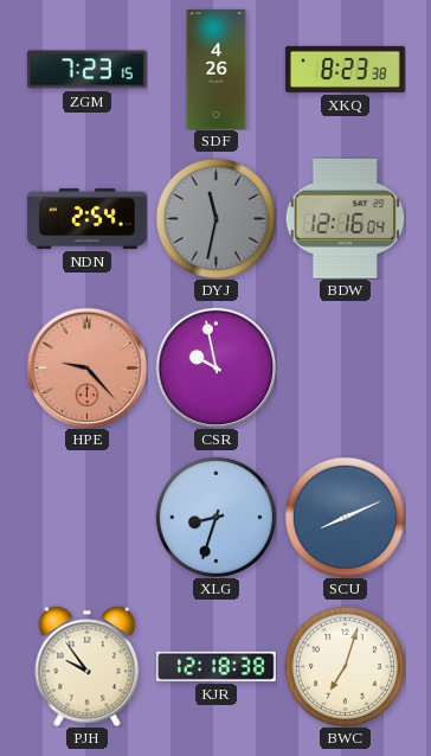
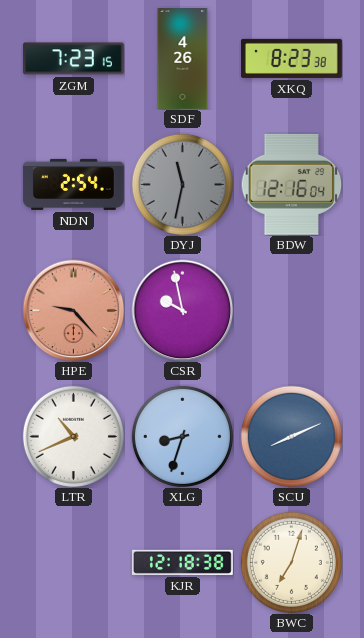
LTR: none -> 10:41
PJH: 9:54 -> none
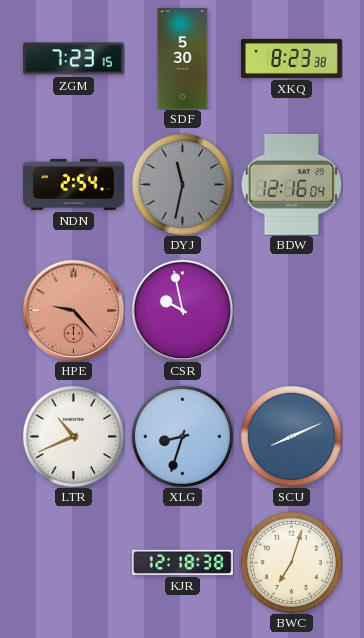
SDF: 4:26 -> 5:30
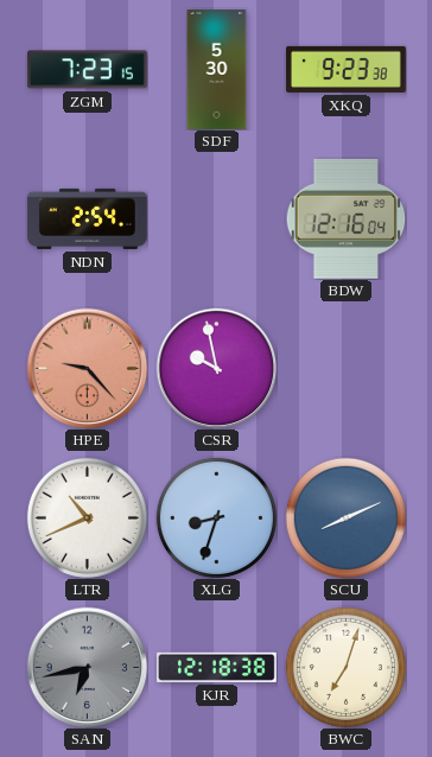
XKQ: 8:23 -> 9:23
DYJ: 11:32 -> none
SAN: none -> 6:43
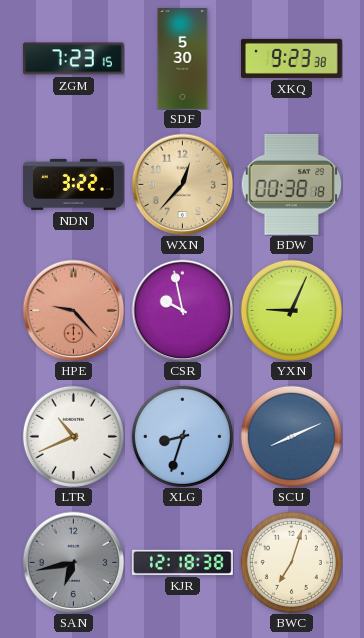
NDN: 2:54 -> 3:22
WXN: none -> 12:37
BDW: 12:16 -> 00:38
YXN: none -> 9:04
